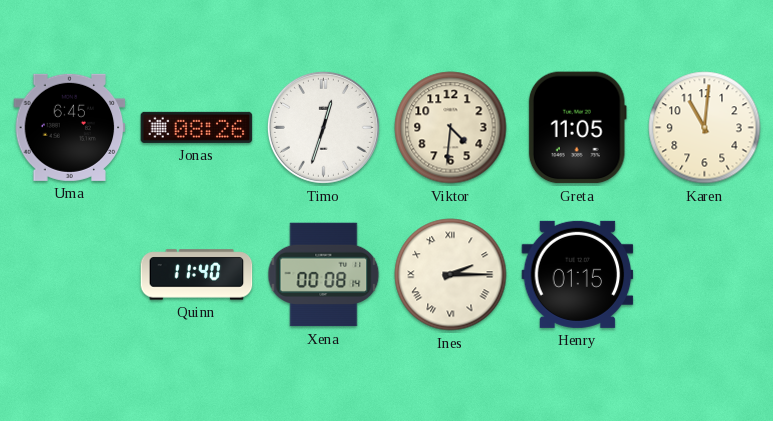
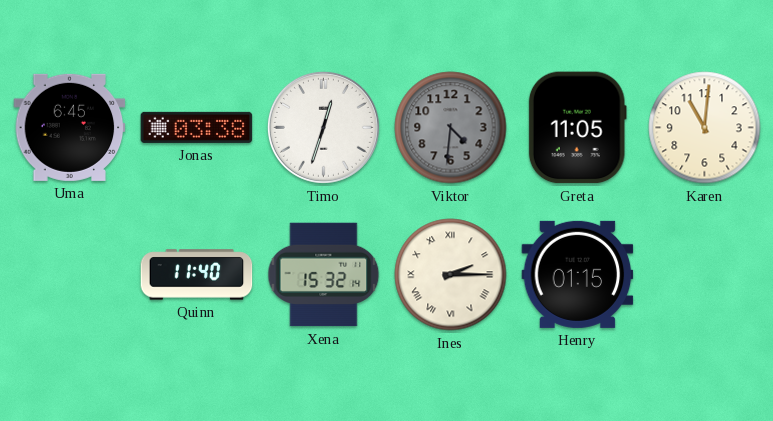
Jonas: 08:26 -> 03:38
Viktor dial: cream -> grey
Xena: 00:08 -> 15:32
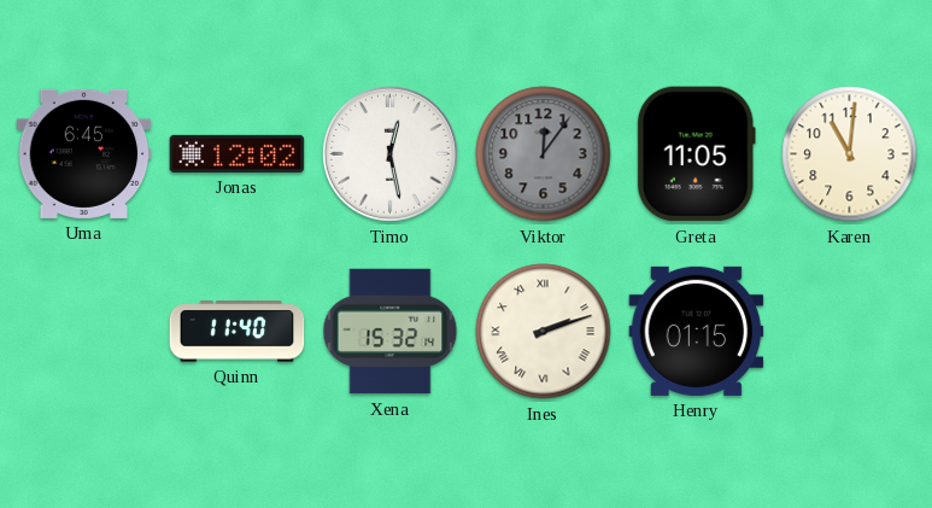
Jonas: 03:38 -> 12:02
Timo: 12:33 -> 12:28
Viktor: 4:31 -> 12:06
Ines: 2:15 -> 2:12
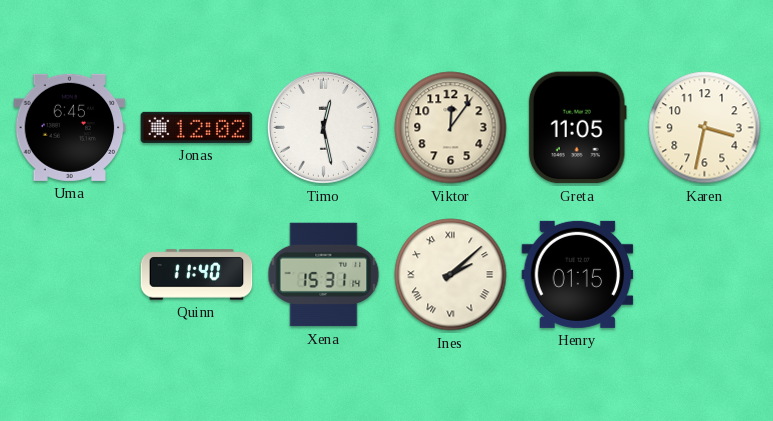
Viktor dial: grey -> cream
Karen: 11:01 -> 3:32
Xena: 15:32 -> 15:31
Ines: 2:12 -> 2:08
